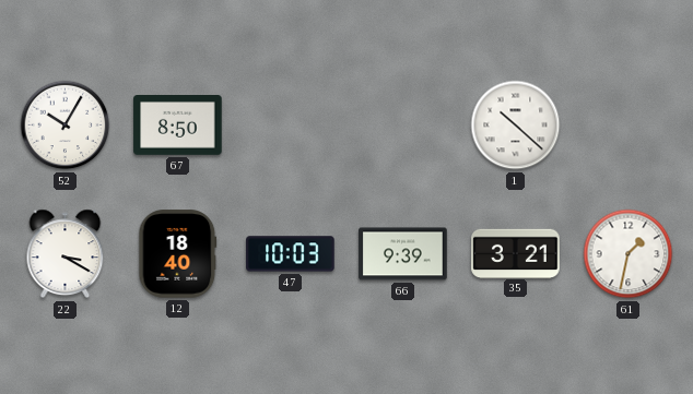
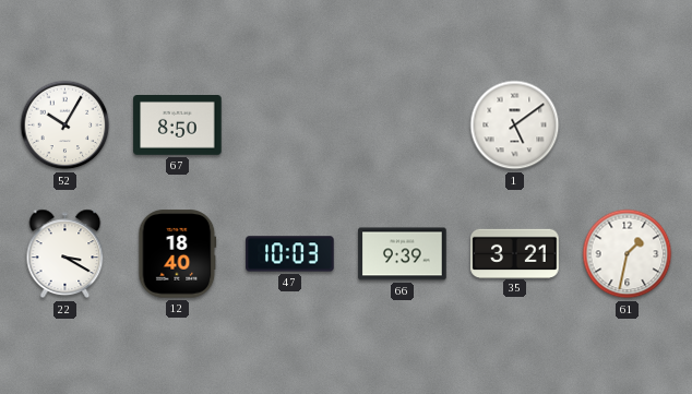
1: 10:22 -> 5:09
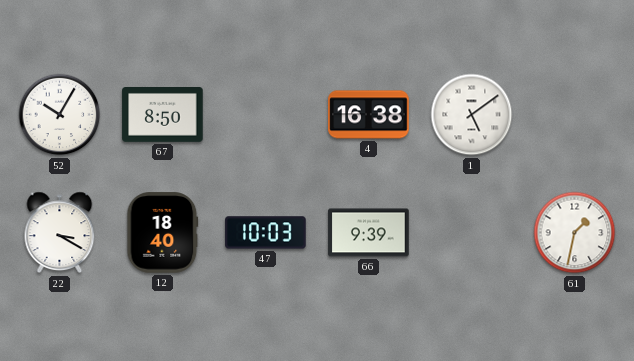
4: none -> 16:38
35: 3:21 -> none
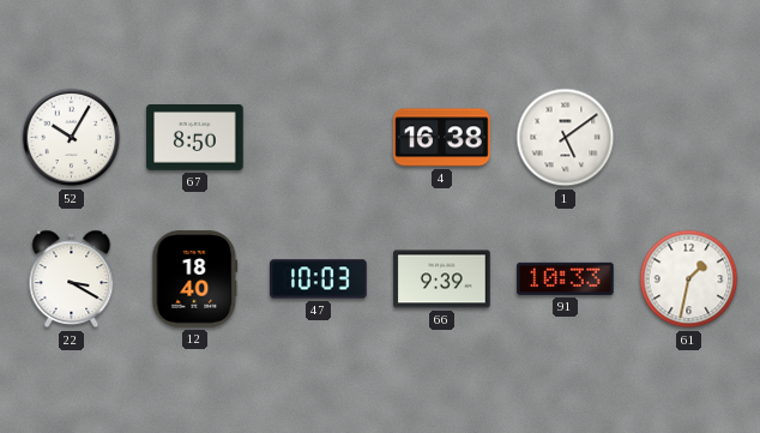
91: none -> 10:33
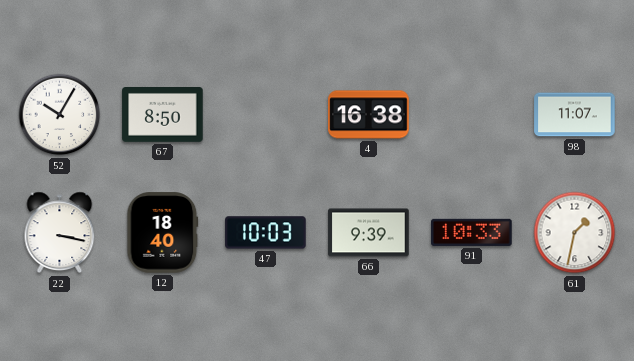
1: 5:09 -> none
98: none -> 11:07
22: 3:20 -> 3:17
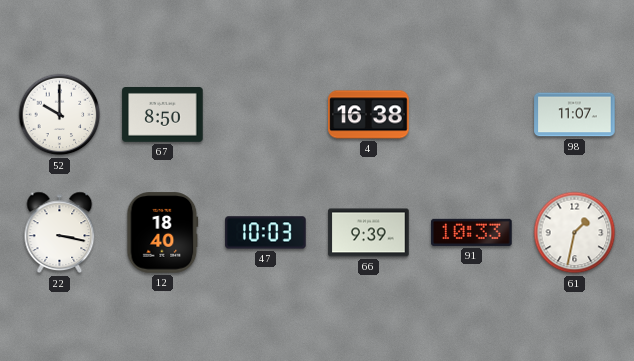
52: 10:05 -> 10:00
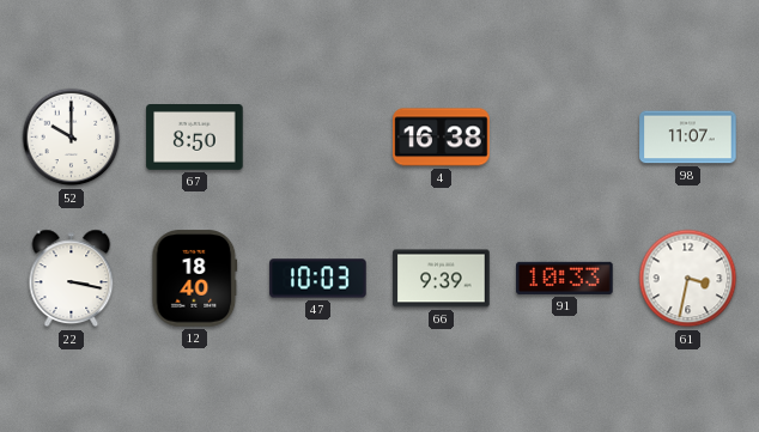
61: 1:32 -> 3:32
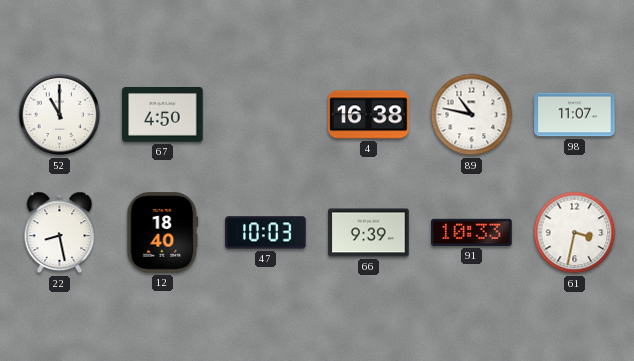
52: 10:00 -> 11:00
67: 8:50 -> 4:50
89: none -> 10:47
22: 3:17 -> 8:28
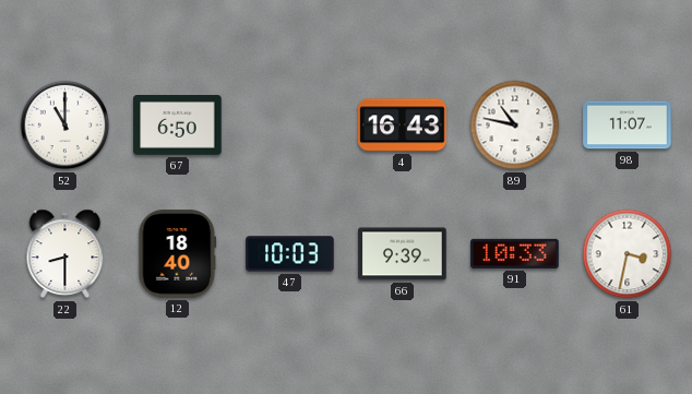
67: 4:50 -> 6:50
4: 16:38 -> 16:43
22: 8:28 -> 8:30
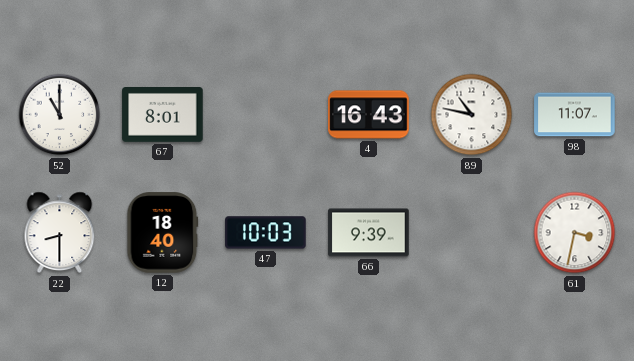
67: 6:50 -> 8:01
91: 10:33 -> none
